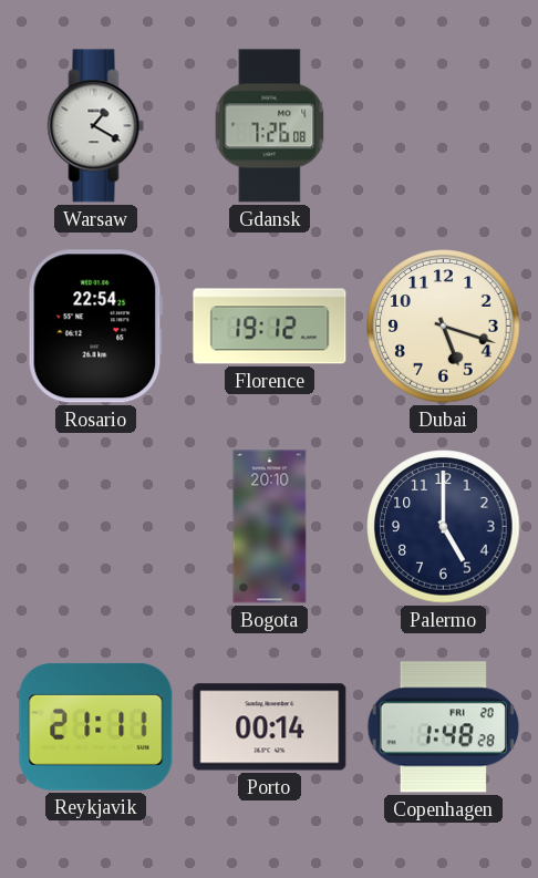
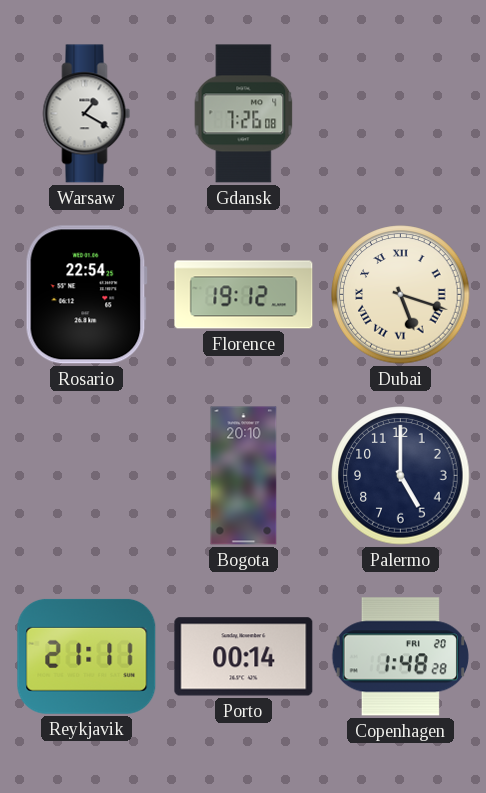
Dubai numerals: Arabic -> Roman
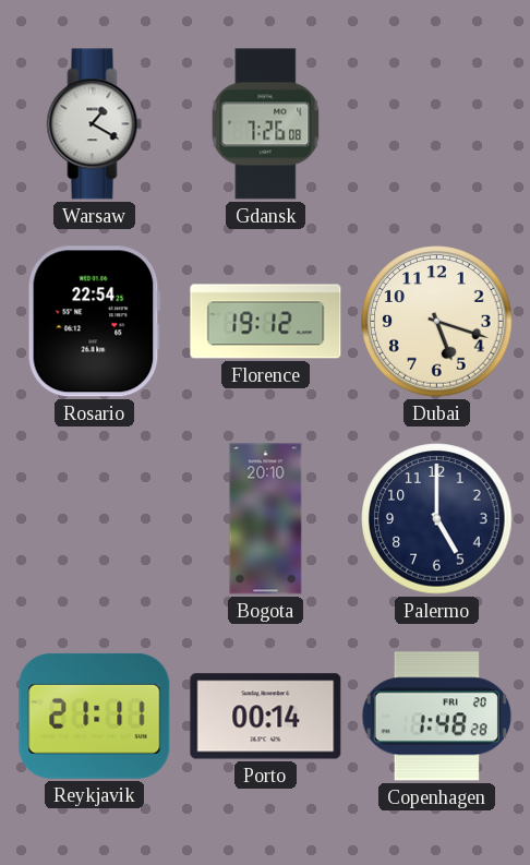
Dubai numerals: Roman -> Arabic
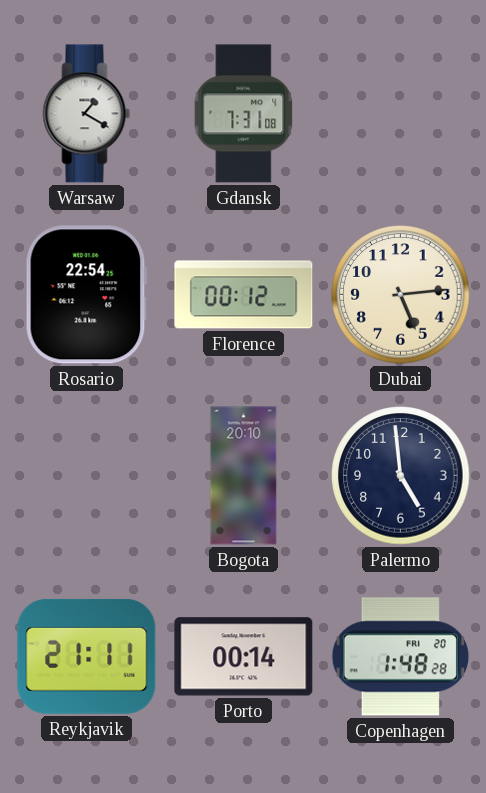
Gdansk: 7:26 -> 7:31
Florence: 19:12 -> 00:12
Dubai: 5:18 -> 5:14
Palermo: 5:00 -> 4:59
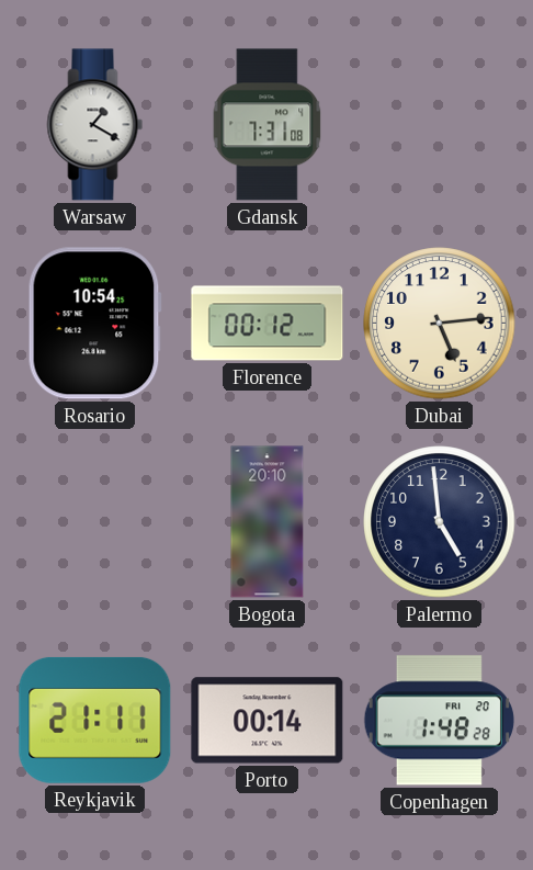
Rosario: 22:54 -> 10:54
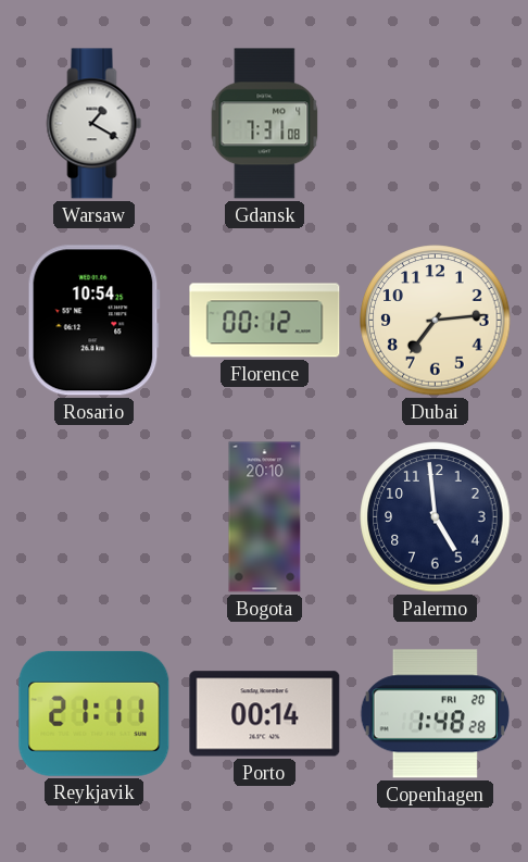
Dubai: 5:14 -> 7:14
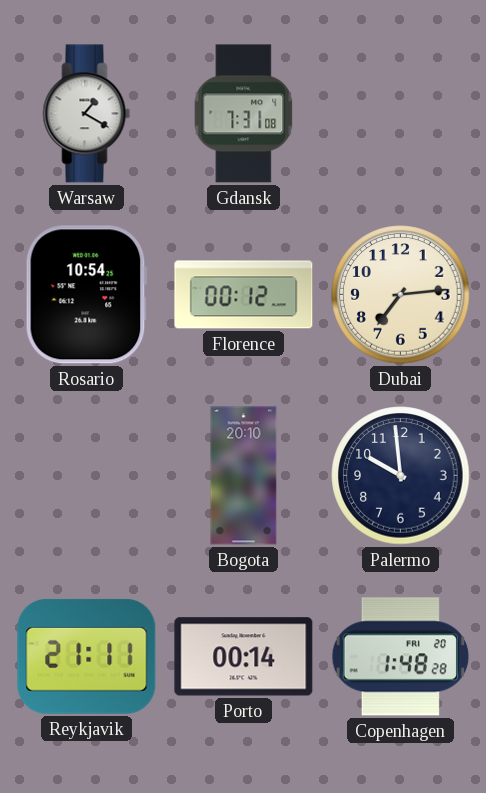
Palermo: 4:59 -> 9:59
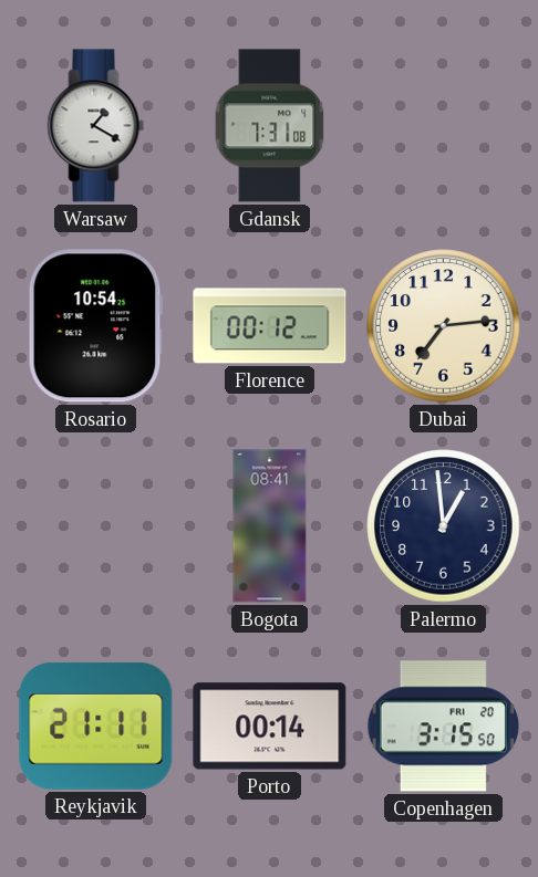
Bogota: 20:10 -> 08:41
Palermo: 9:59 -> 12:59
Copenhagen: 1:48 -> 3:15
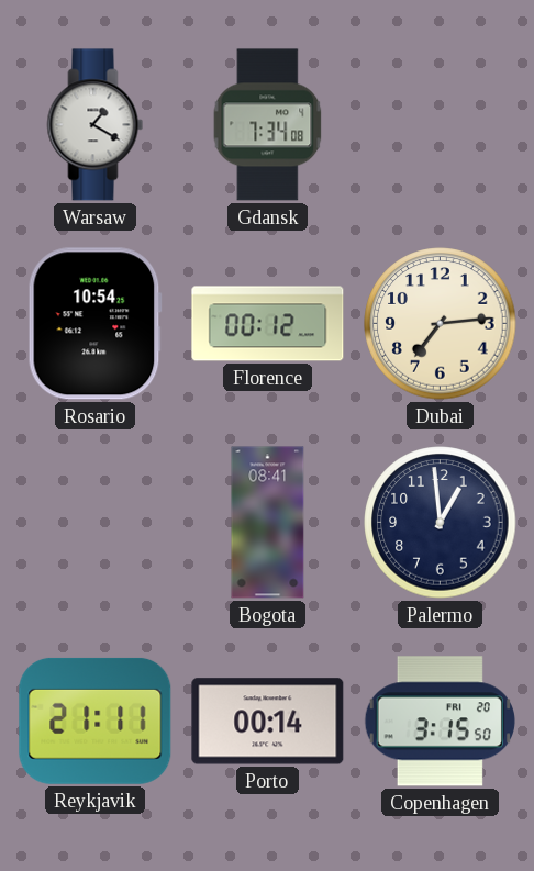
Gdansk: 7:31 -> 7:34
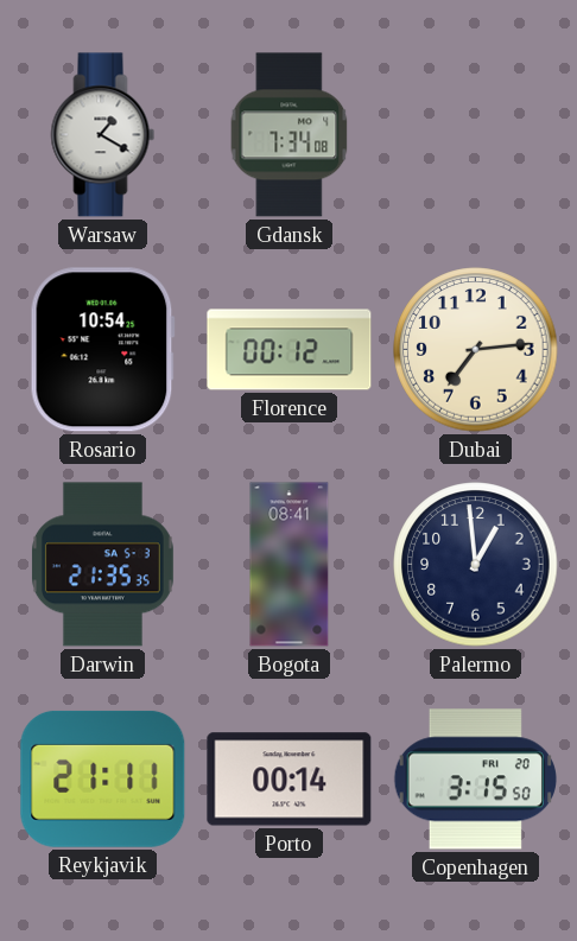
Darwin: none -> 21:35
